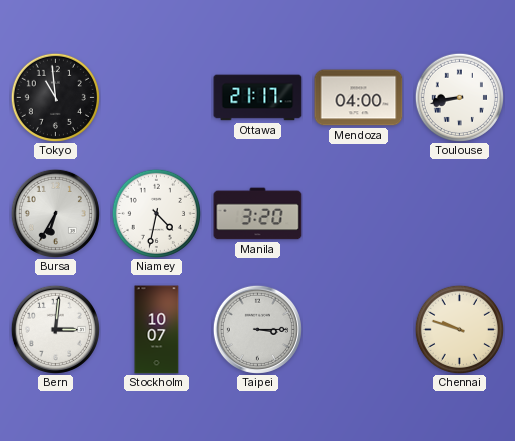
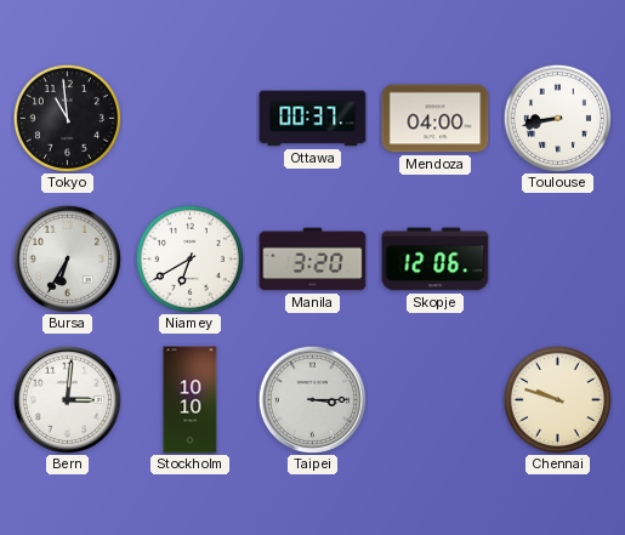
Ottawa: 21:17 -> 00:37
Niamey: 4:32 -> 6:40
Skopje: none -> 12:06
Stockholm: 10:07 -> 10:10
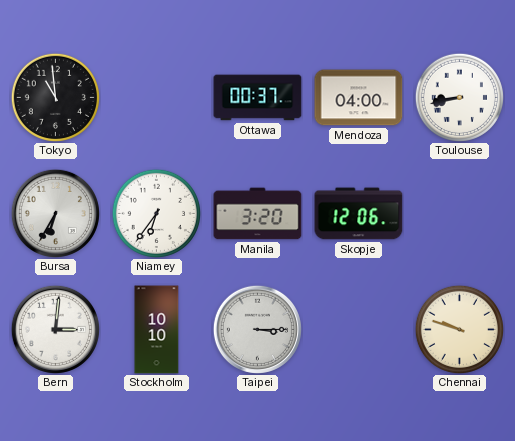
Niamey: 6:40 -> 6:36
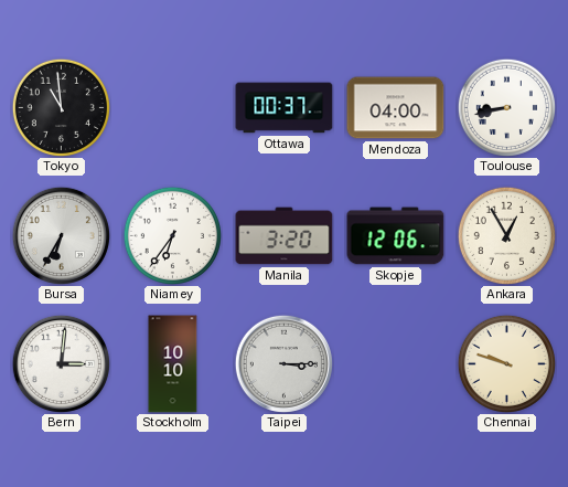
Ankara: none -> 12:55
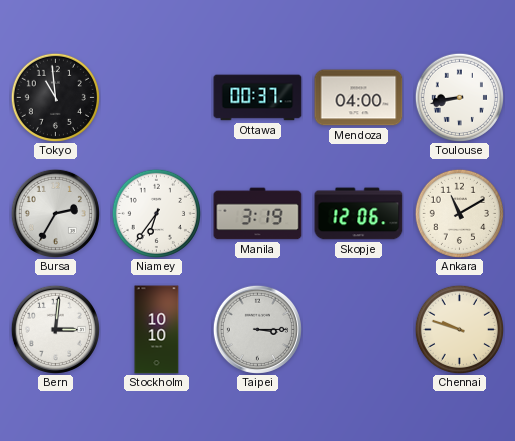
Bursa: 6:35 -> 2:35
Manila: 3:20 -> 3:19
Ankara: 12:55 -> 11:10
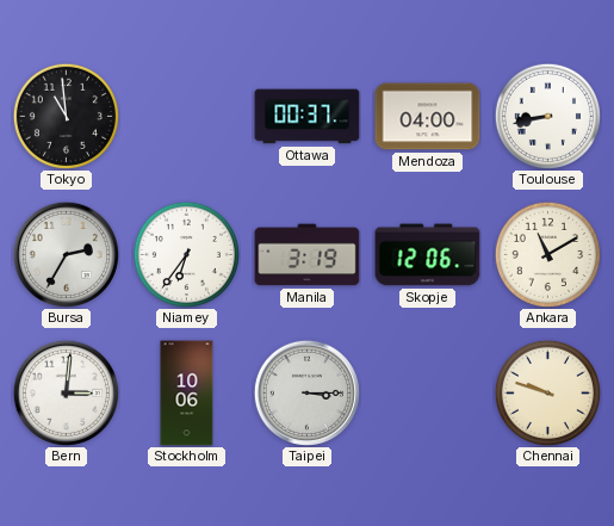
Stockholm: 10:10 -> 10:06
